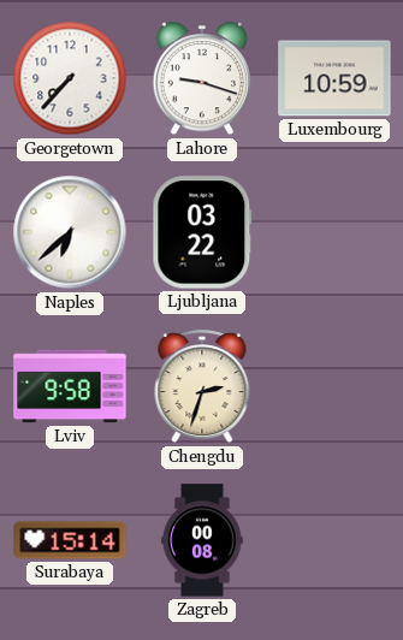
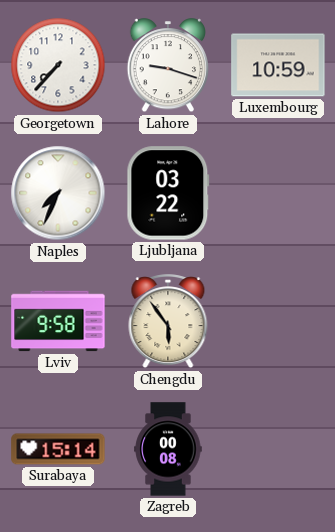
Naples: 6:38 -> 7:34
Chengdu: 2:33 -> 5:54
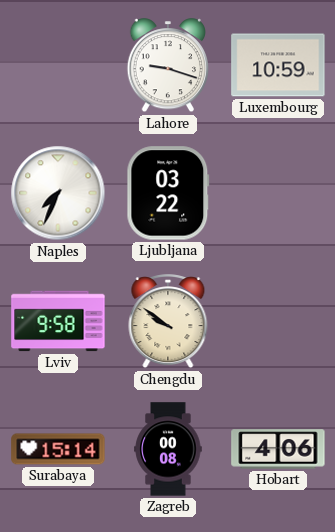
Georgetown: 7:37 -> none
Chengdu: 5:54 -> 9:51
Hobart: none -> 4:06
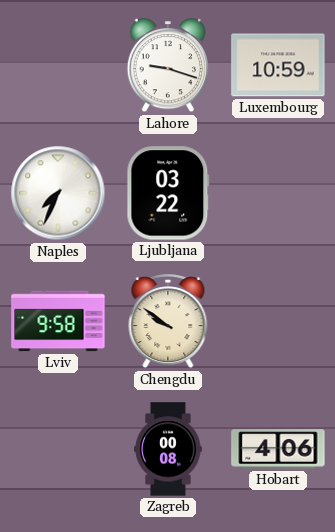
Surabaya: 15:14 -> none
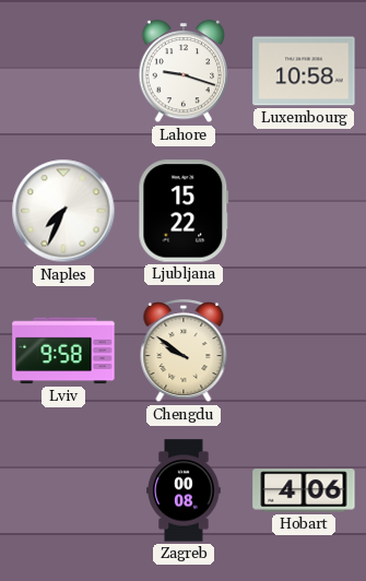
Luxembourg: 10:59 -> 10:58
Ljubljana: 03:22 -> 15:22
